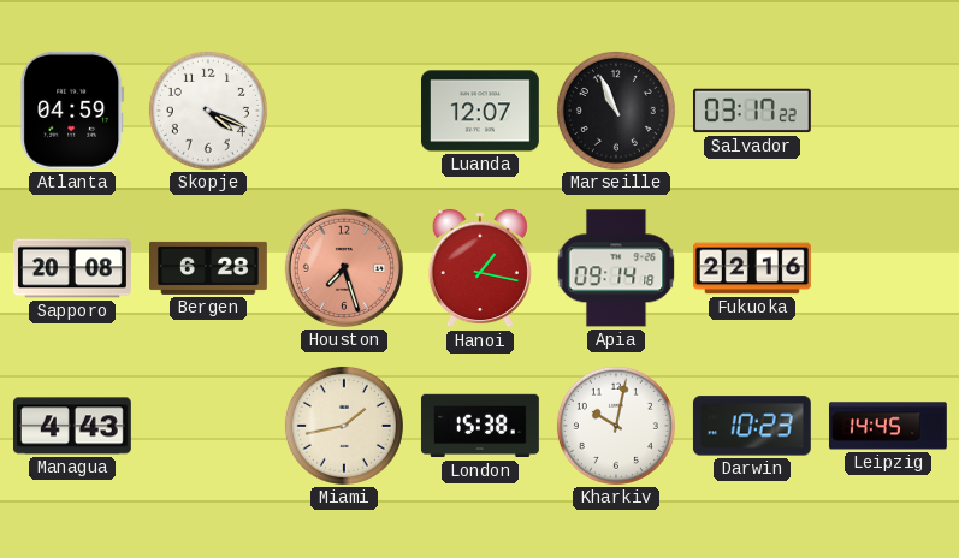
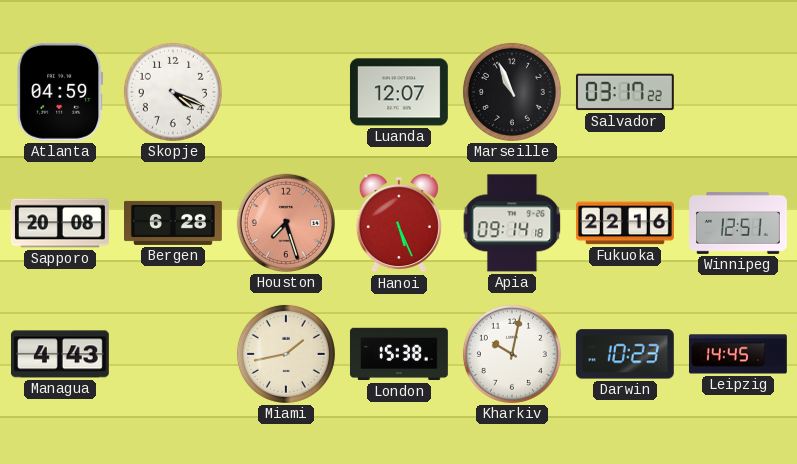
Hanoi: 1:17 -> 5:26
Winnipeg: none -> 12:51
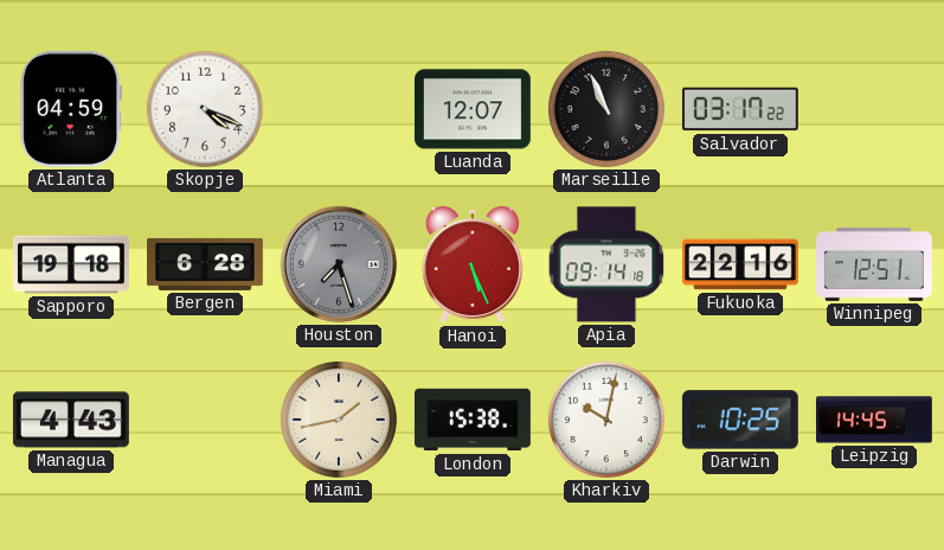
Sapporo: 20:08 -> 19:18
Houston dial: salmon -> grey
Darwin: 10:23 -> 10:25
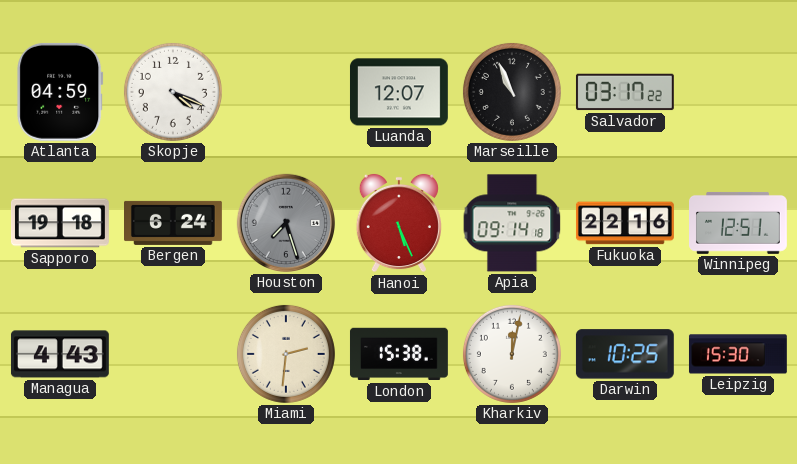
Bergen: 6:28 -> 6:24
Miami: 1:43 -> 2:31
Kharkiv: 10:02 -> 12:02
Leipzig: 14:45 -> 15:30
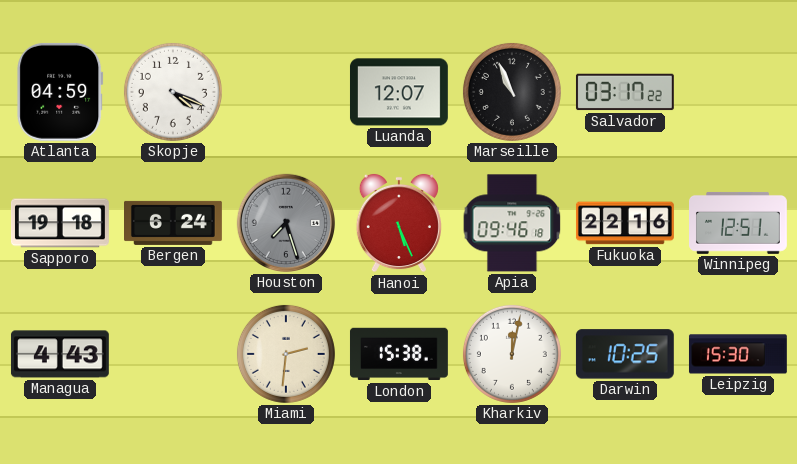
Apia: 09:14 -> 09:46
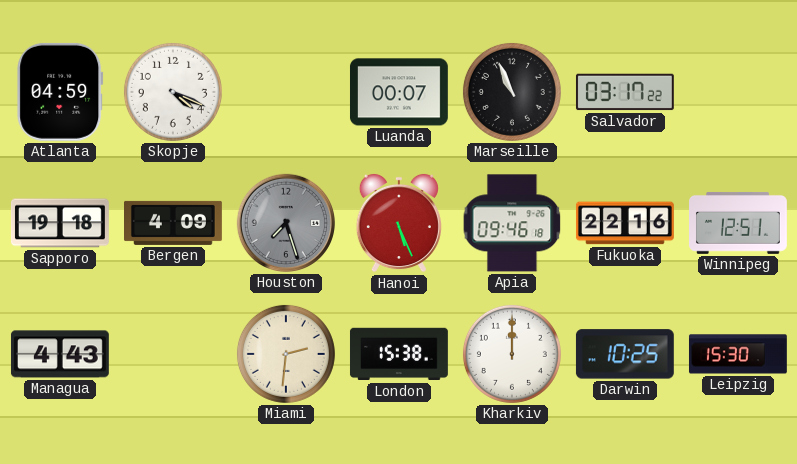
Luanda: 12:07 -> 00:07
Bergen: 6:24 -> 4:09
Kharkiv: 12:02 -> 12:00
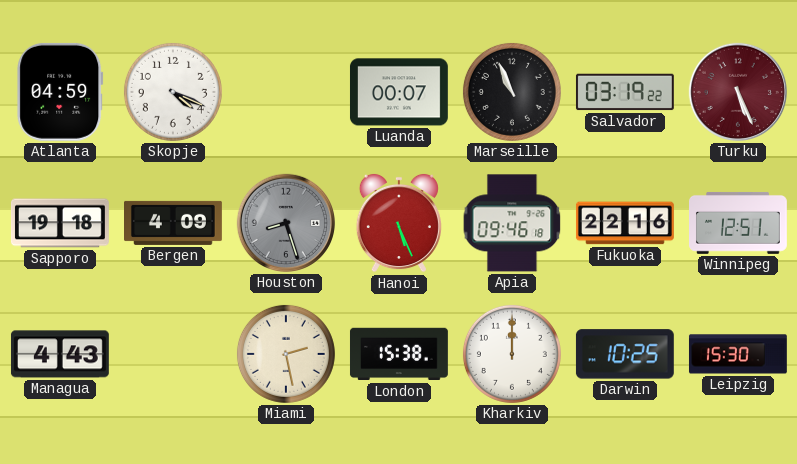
Salvador: 03:17 -> 03:19
Turku: none -> 5:26
Houston: 7:27 -> 8:27
Miami: 2:31 -> 2:28
